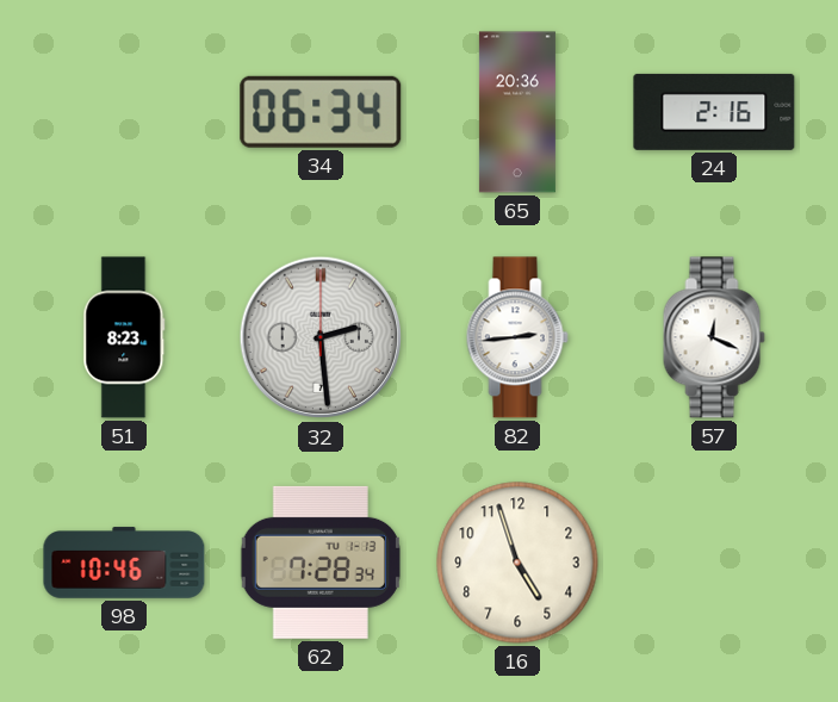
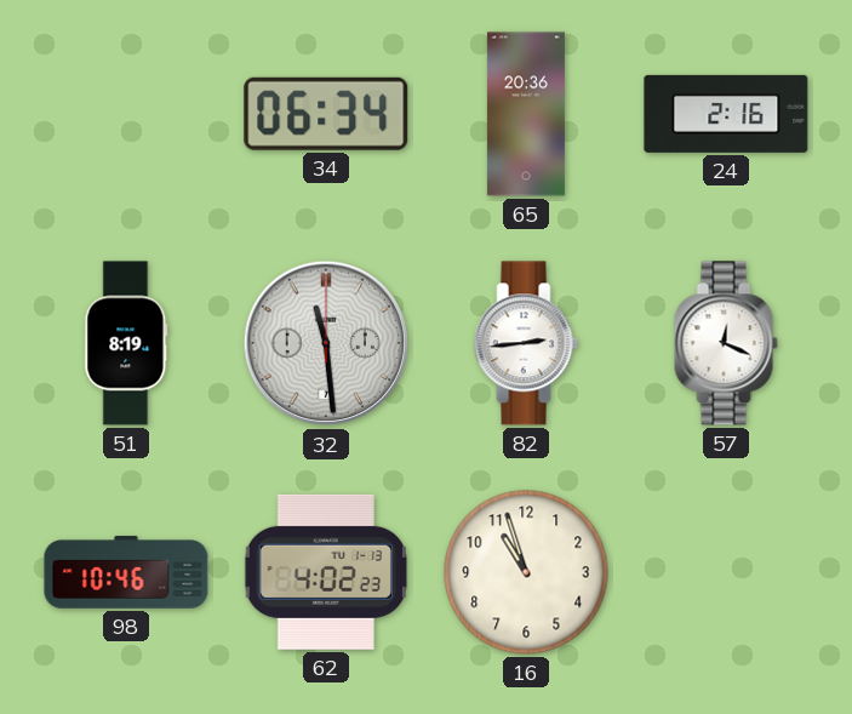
51: 8:23 -> 8:19
32: 2:29 -> 11:29
62: 7:28 -> 4:02
16: 4:57 -> 10:57
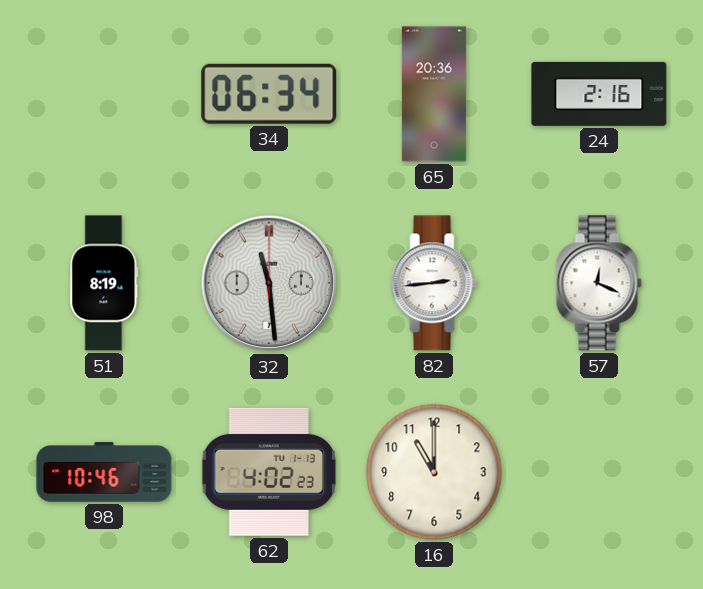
16: 10:57 -> 11:00
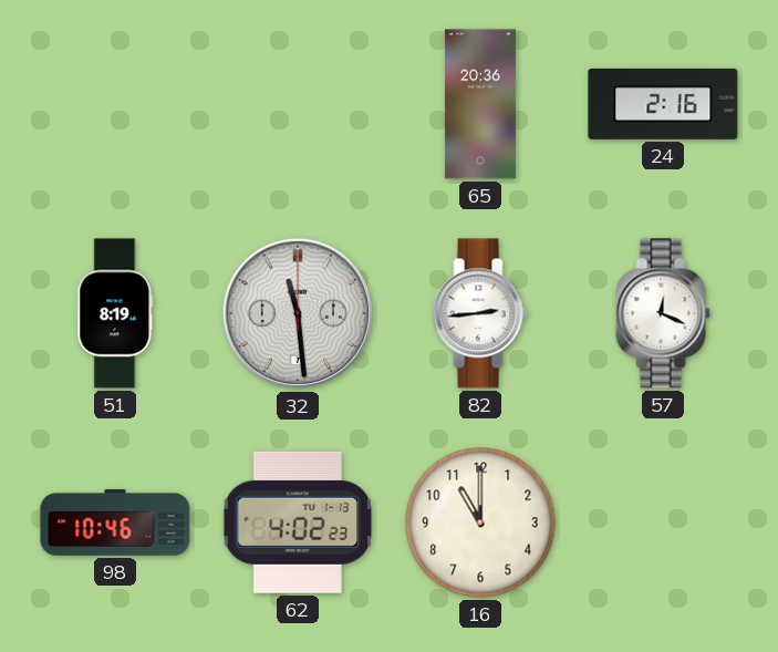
34: 06:34 -> none
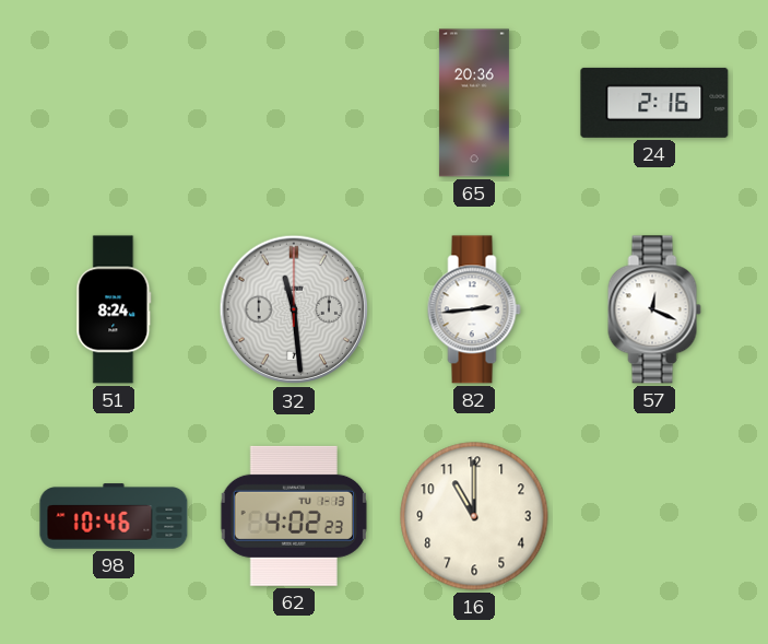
51: 8:19 -> 8:24
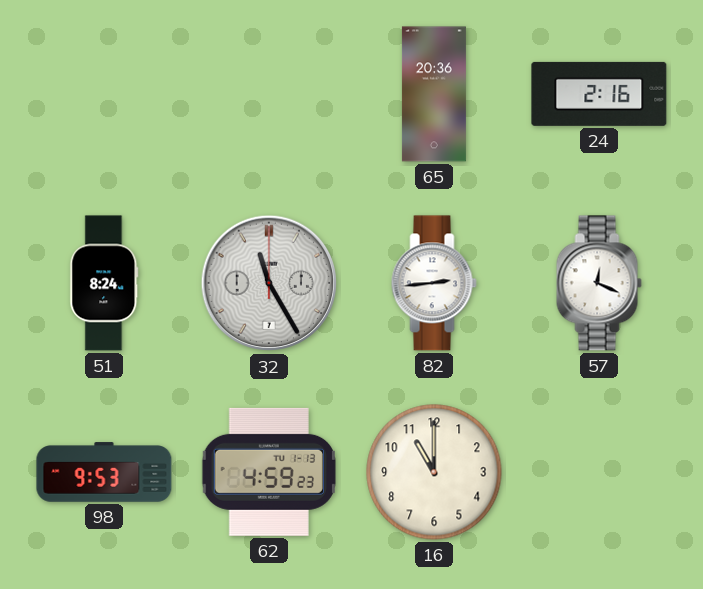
32: 11:29 -> 11:25
98: 10:46 -> 9:53
62: 4:02 -> 4:59
